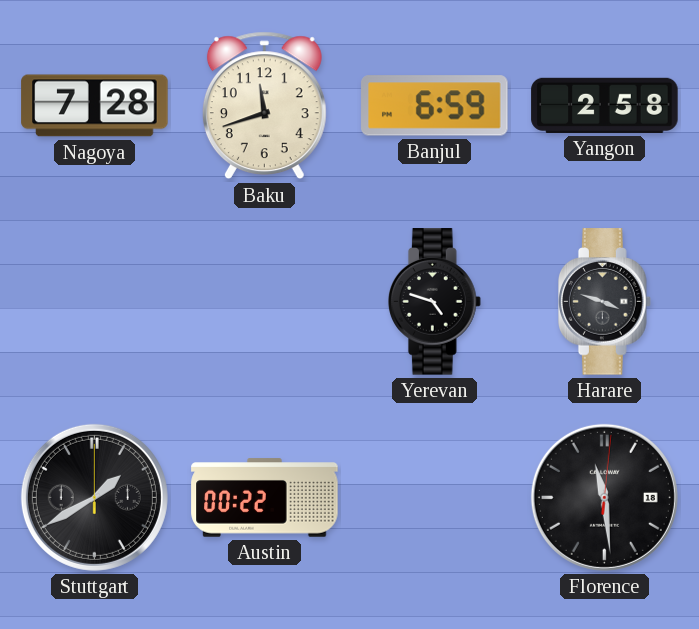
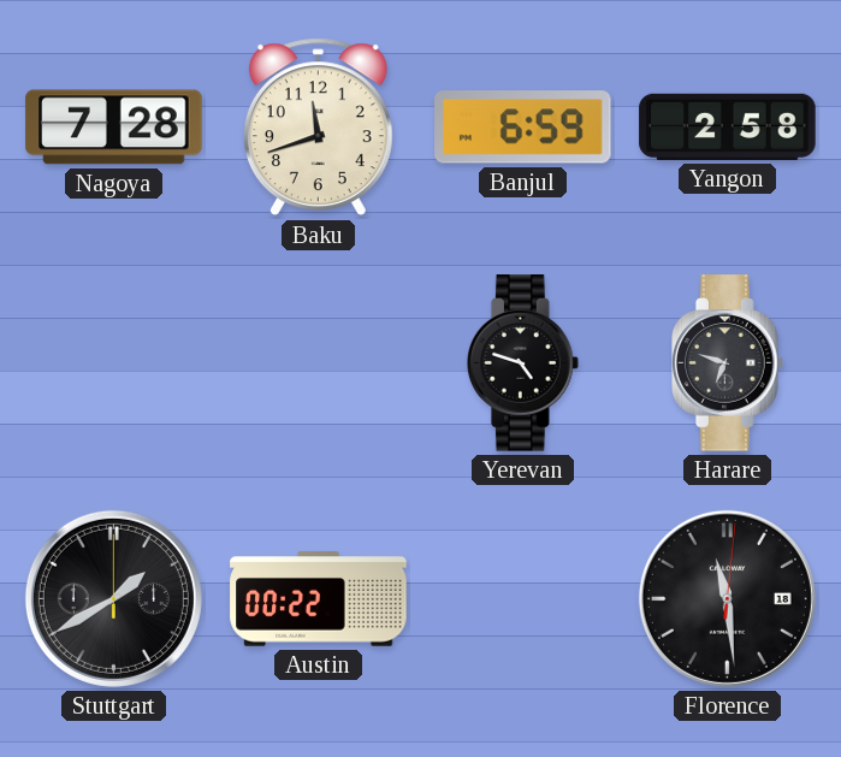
Harare: 3:48 -> 6:48
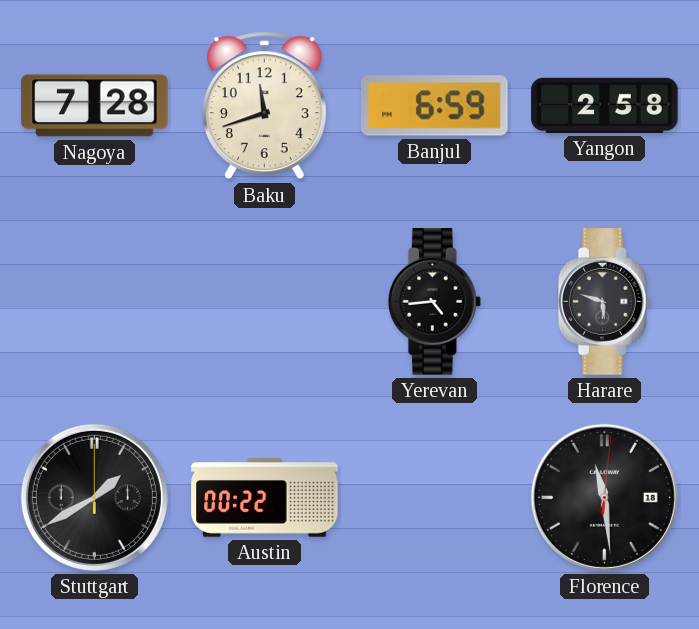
Yerevan: 4:48 -> 4:44
Harare: 6:48 -> 5:48
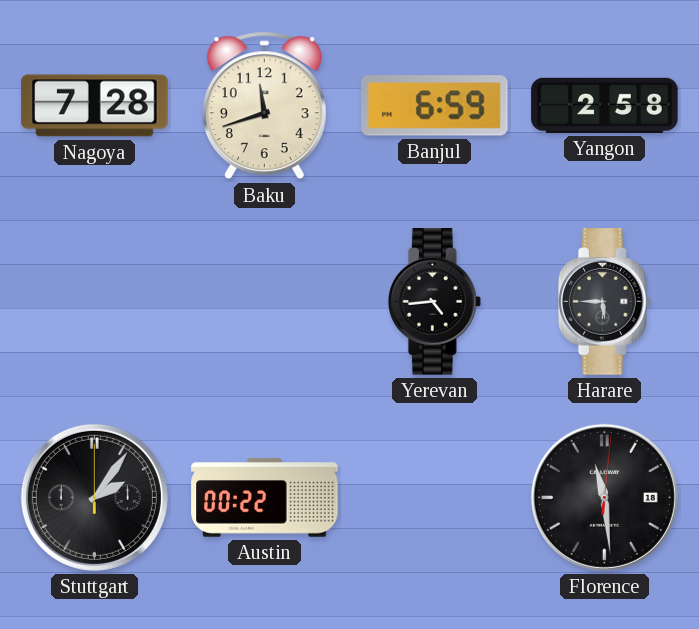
Harare: 5:48 -> 5:45
Stuttgart: 1:40 -> 2:06
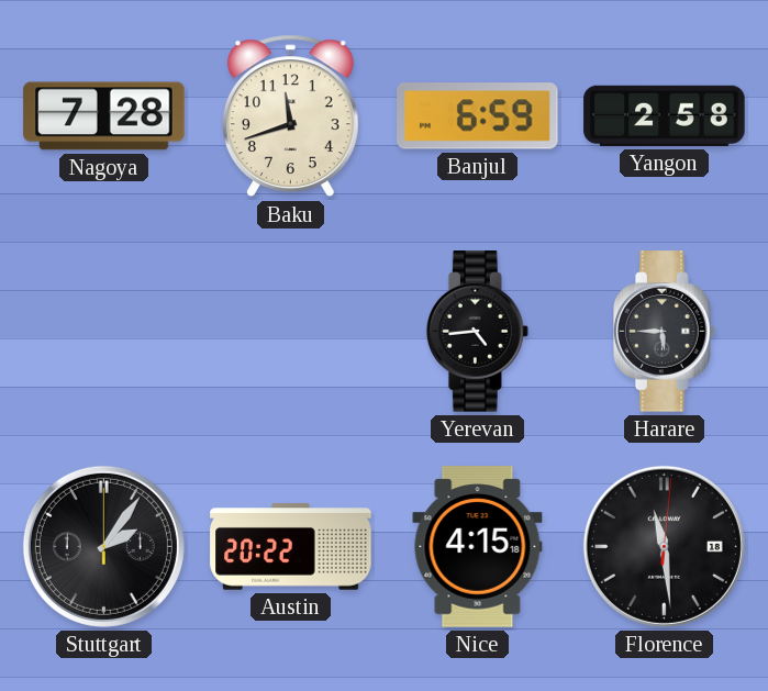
Austin: 00:22 -> 20:22
Nice: none -> 4:15
